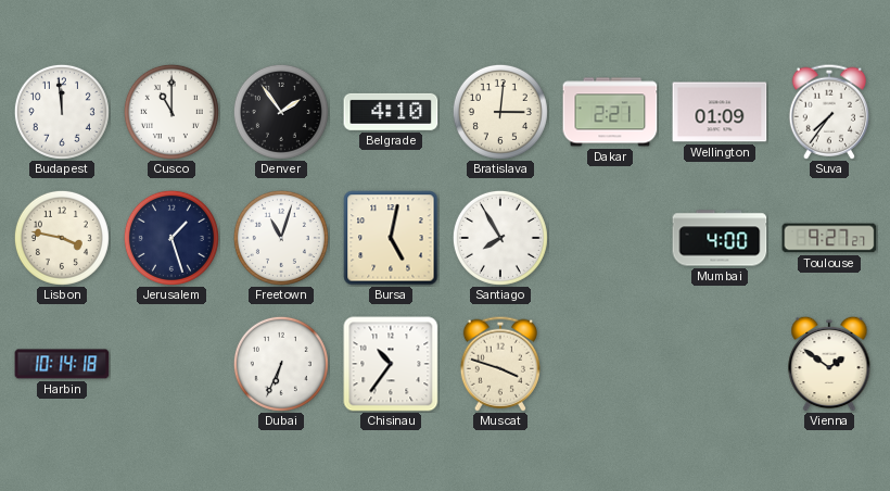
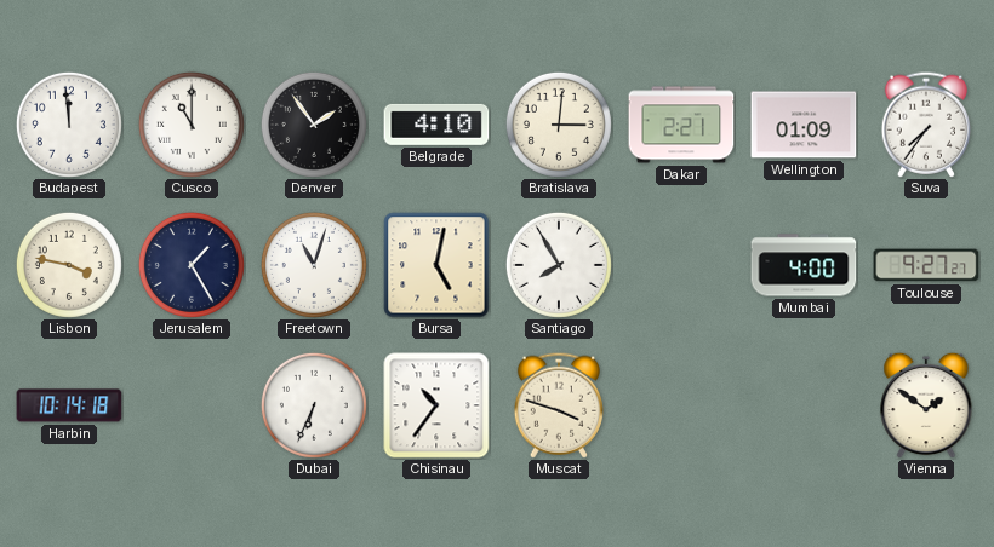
Jerusalem: 1:27 -> 1:25
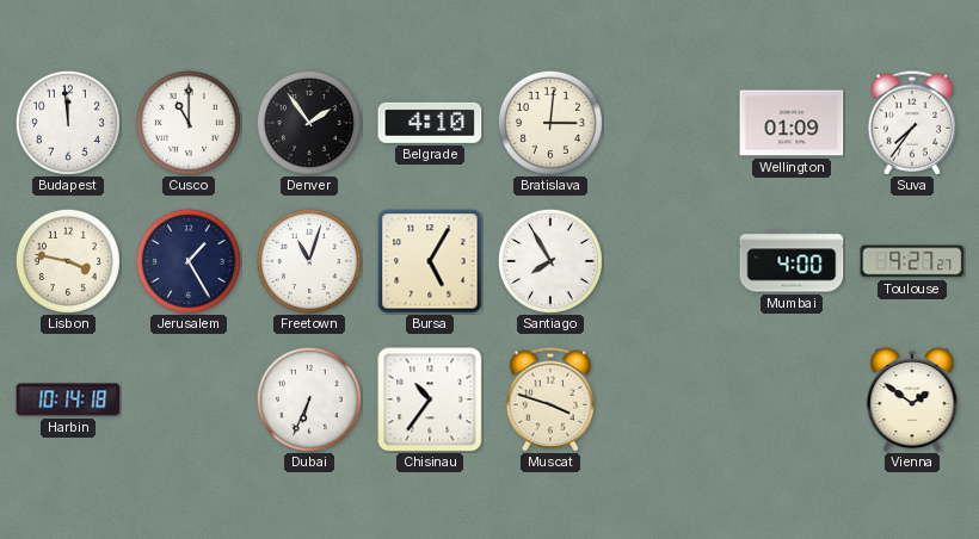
Dakar: 2:21 -> none
Bursa: 5:02 -> 5:05
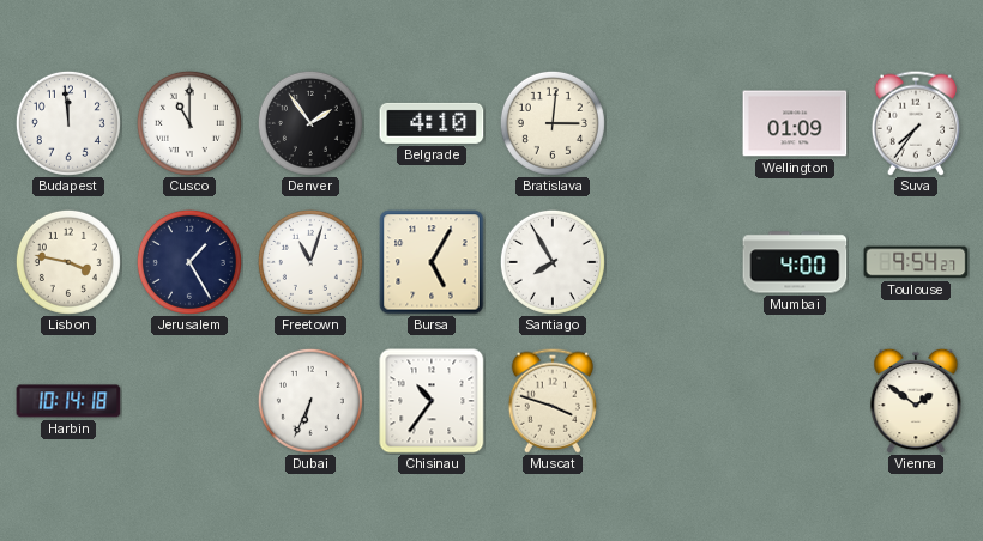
Toulouse: 9:27 -> 9:54
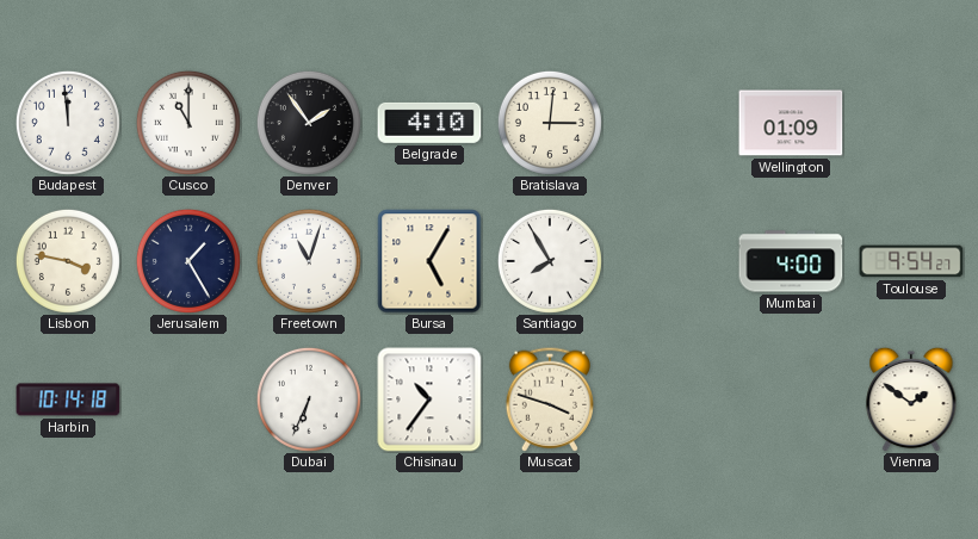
Suva: 7:36 -> none
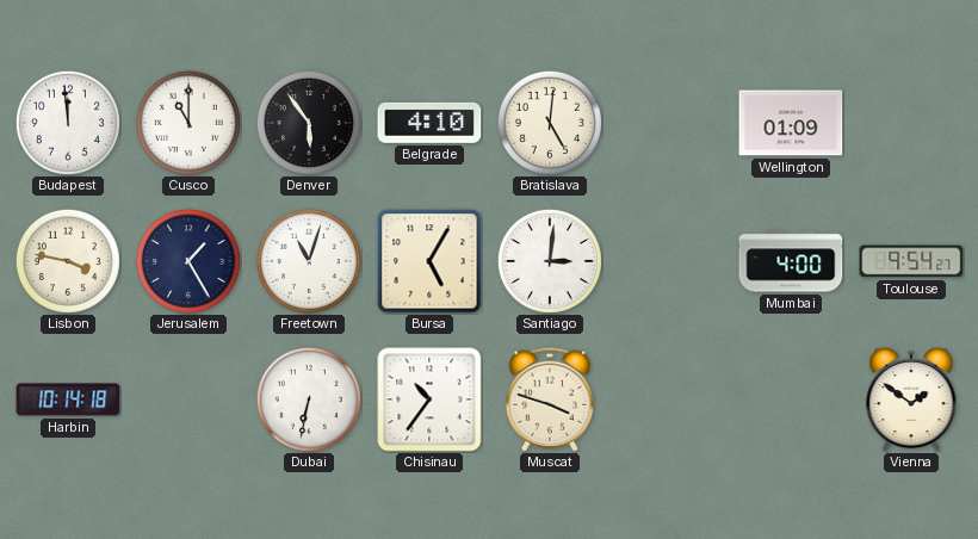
Denver: 1:54 -> 5:54
Bratislava: 3:01 -> 5:01
Santiago: 7:55 -> 3:01
Dubai: 6:34 -> 6:32
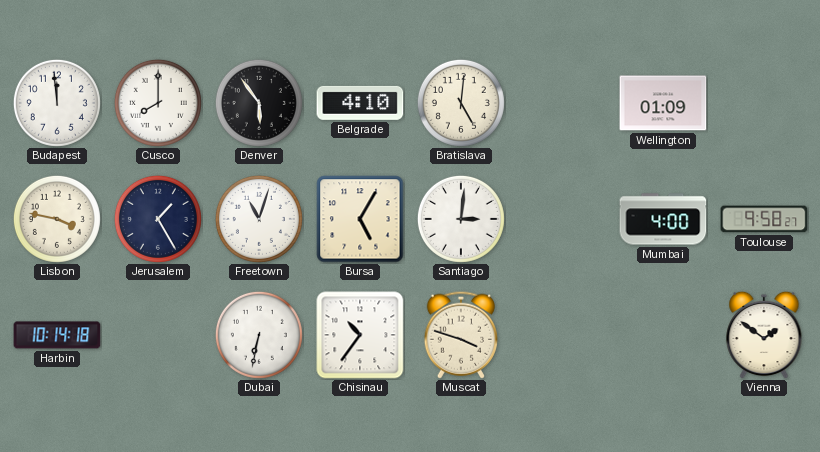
Cusco: 11:00 -> 8:00
Toulouse: 9:54 -> 9:58
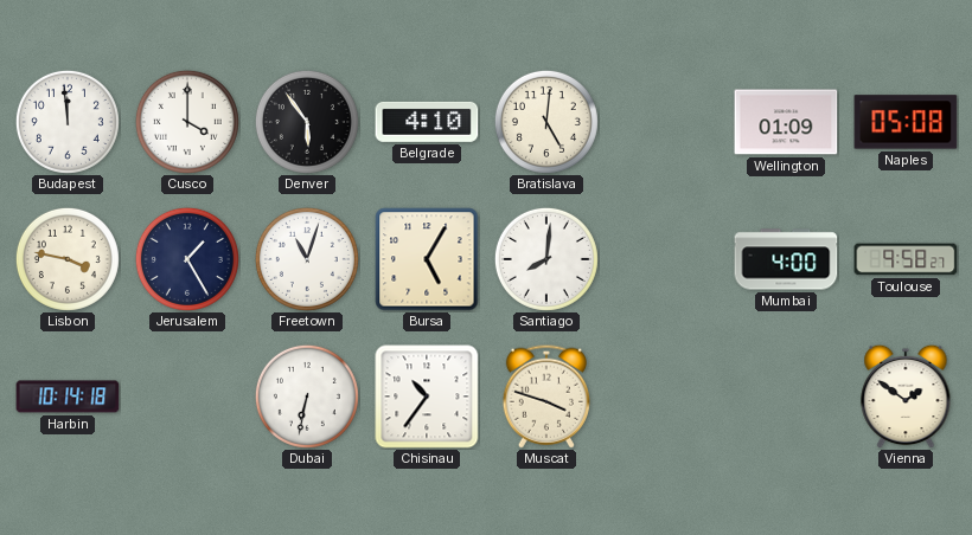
Cusco: 8:00 -> 4:00
Naples: none -> 05:08
Santiago: 3:01 -> 8:01
